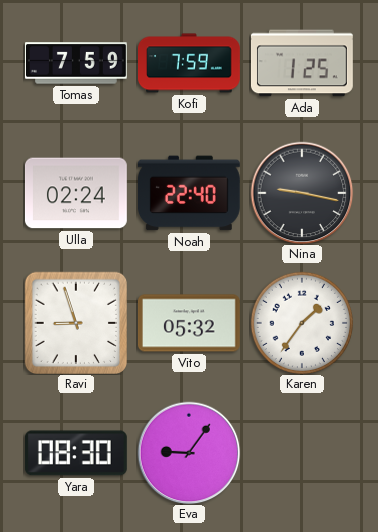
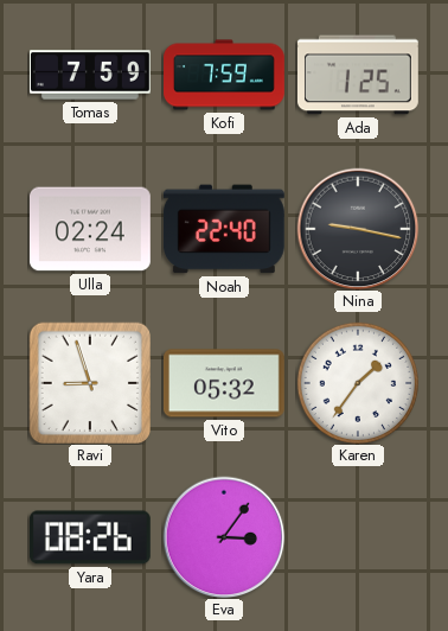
Yara: 08:30 -> 08:26
Eva: 9:06 -> 3:06
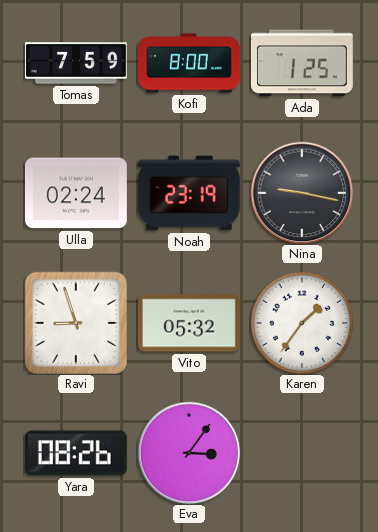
Kofi: 7:59 -> 8:00
Noah: 22:40 -> 23:19
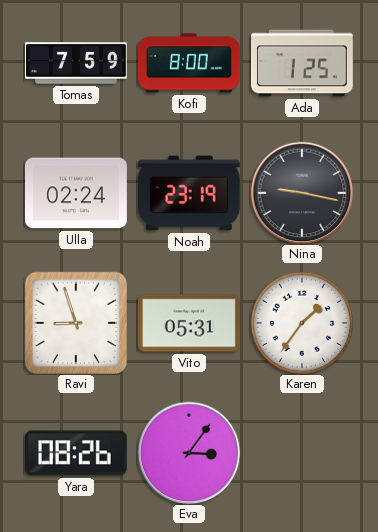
Vito: 05:32 -> 05:31
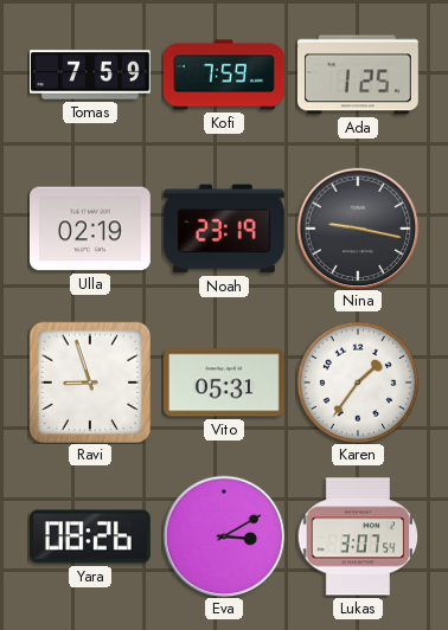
Kofi: 8:00 -> 7:59
Ulla: 02:24 -> 02:19
Eva: 3:06 -> 3:10
Lukas: none -> 3:07
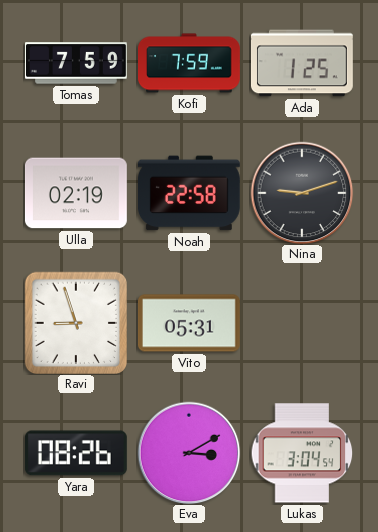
Noah: 23:19 -> 22:58
Nina: 9:17 -> 9:12
Karen: 1:36 -> none
Lukas: 3:07 -> 3:04
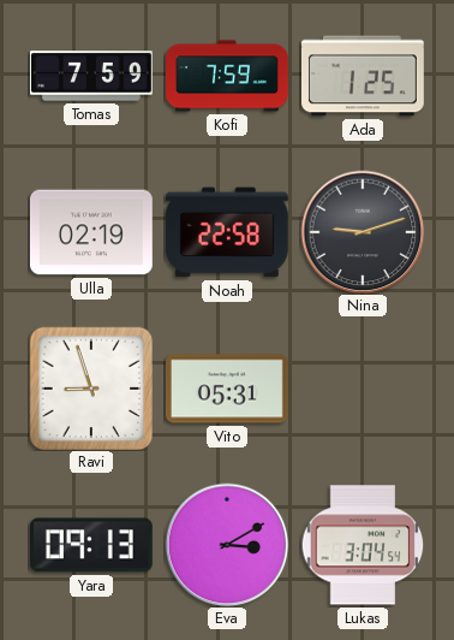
Yara: 08:26 -> 09:13
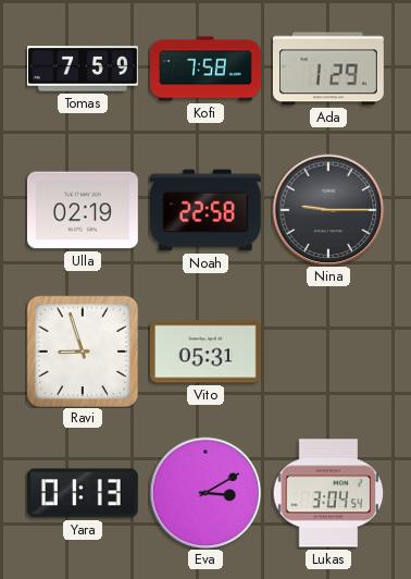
Kofi: 7:59 -> 7:58
Ada: 1:25 -> 1:29
Nina: 9:12 -> 9:15
Yara: 09:13 -> 01:13
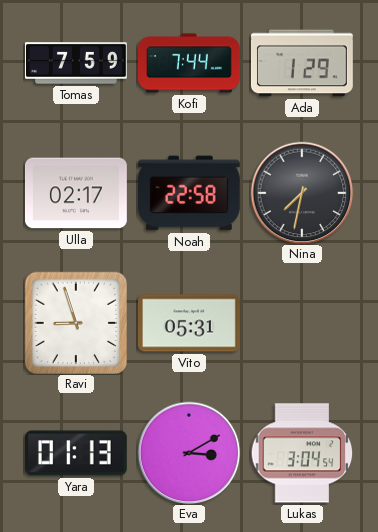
Kofi: 7:58 -> 7:44
Ulla: 02:19 -> 02:17
Nina: 9:15 -> 7:32
